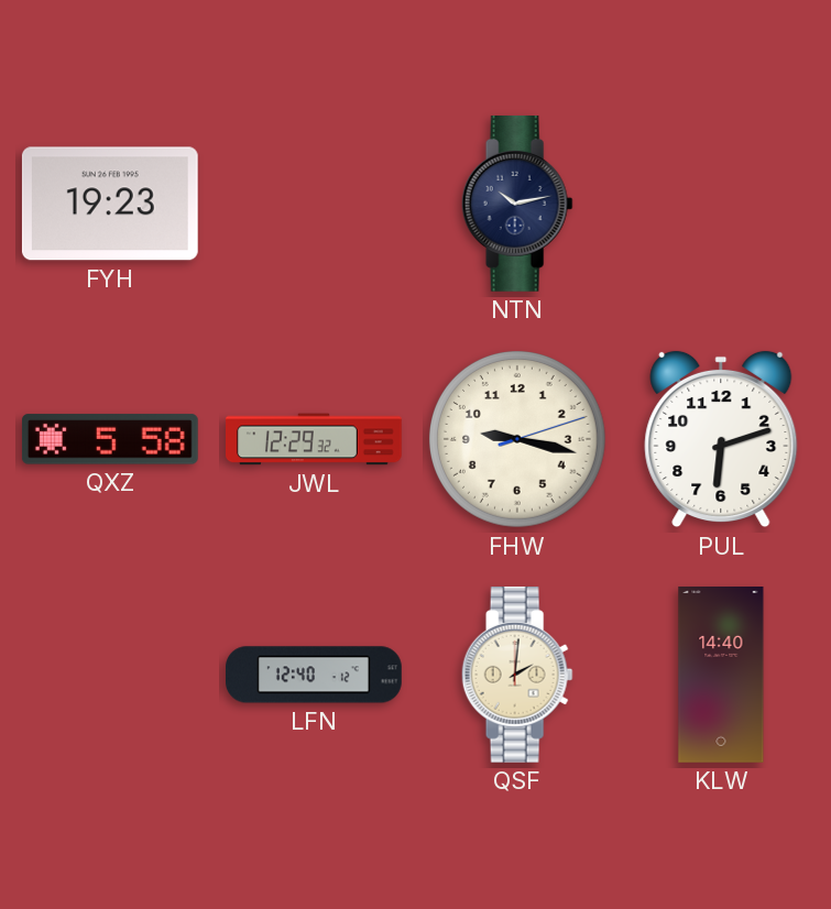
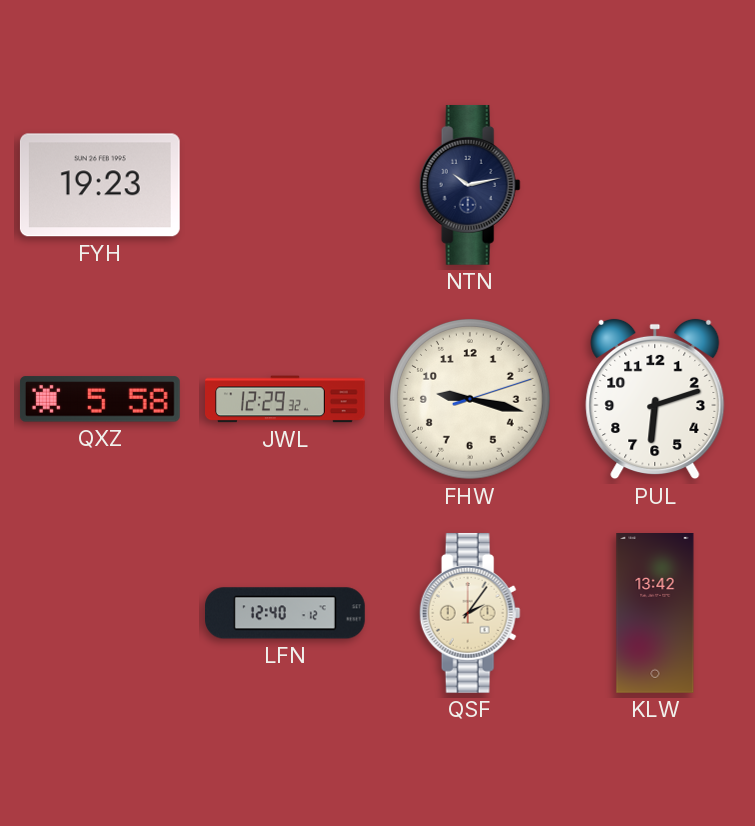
QSF: 2:01 -> 2:06
KLW: 14:40 -> 13:42
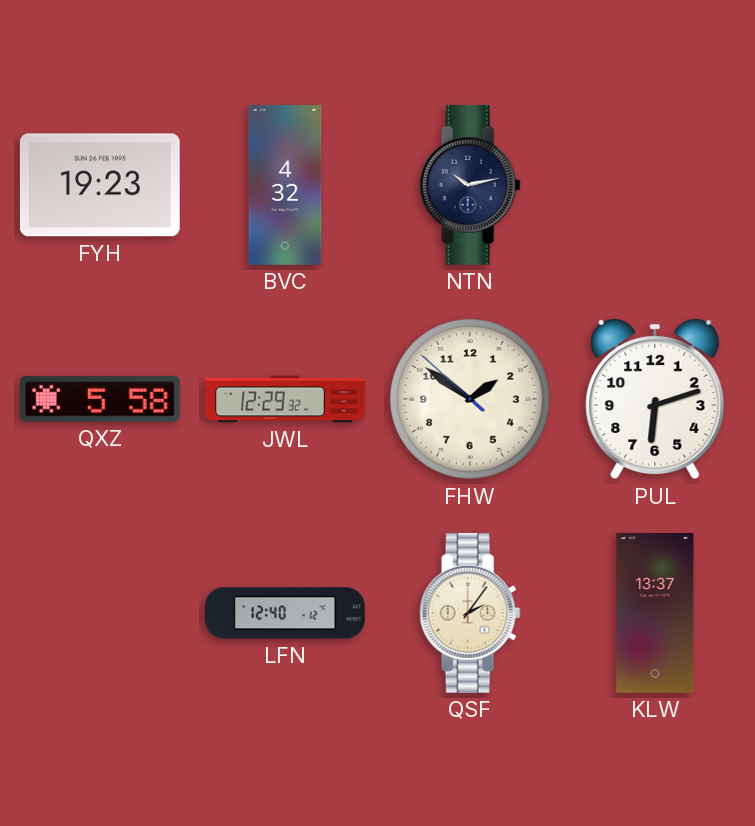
BVC: none -> 4:32
FHW: 9:17 -> 1:50
KLW: 13:42 -> 13:37
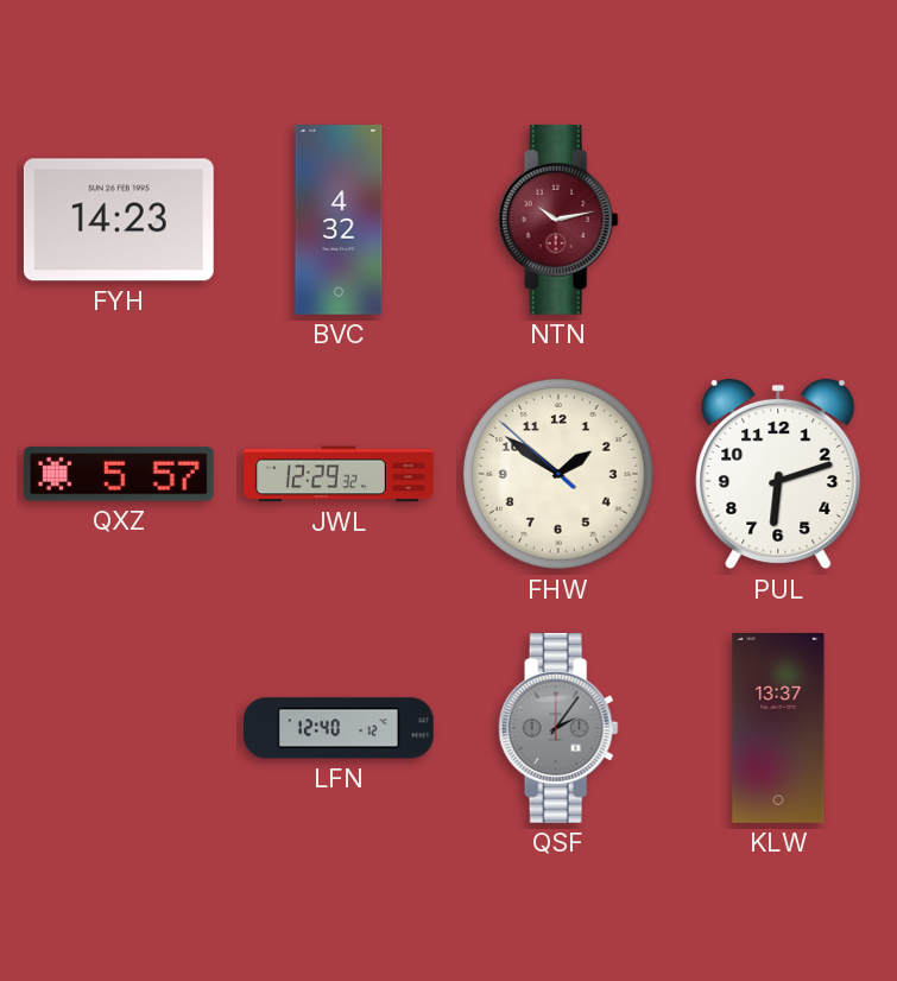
FYH: 19:23 -> 14:23
NTN dial: navy -> burgundy
QXZ: 5:58 -> 5:57
QSF dial: cream -> grey
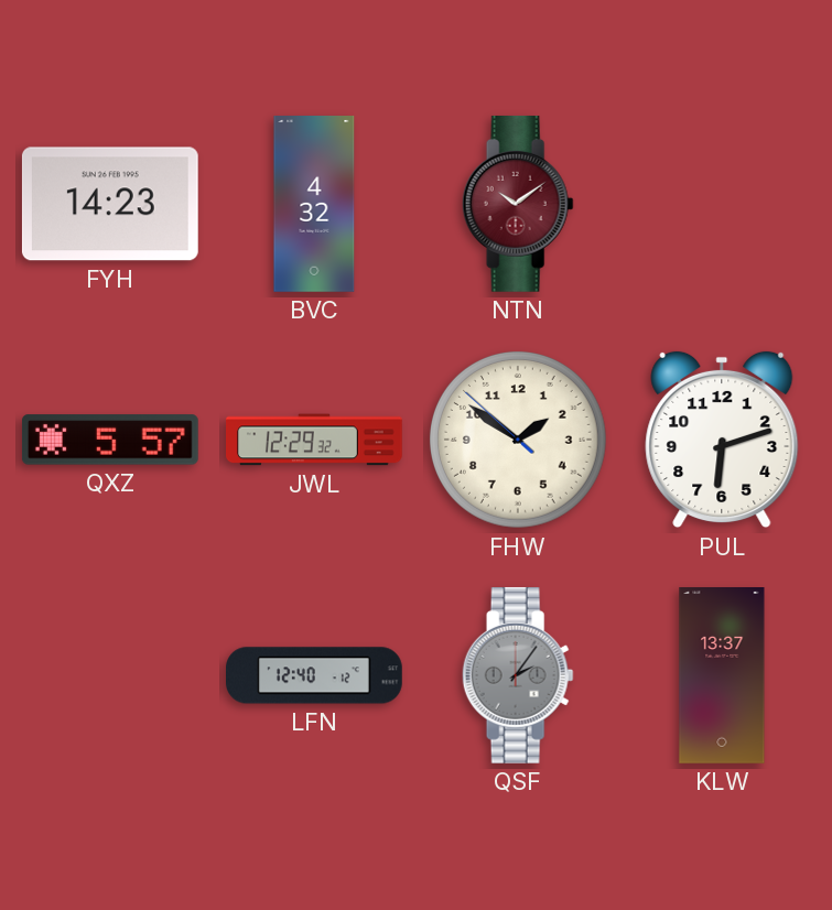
NTN: 10:13 -> 10:09
